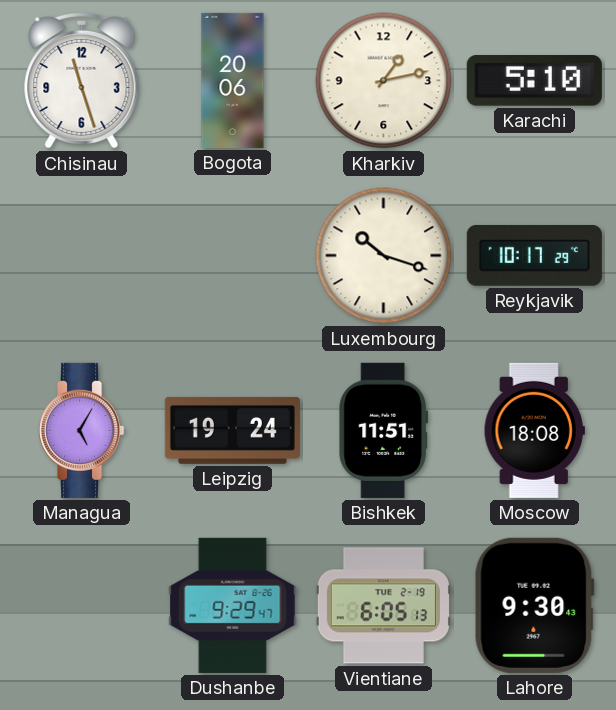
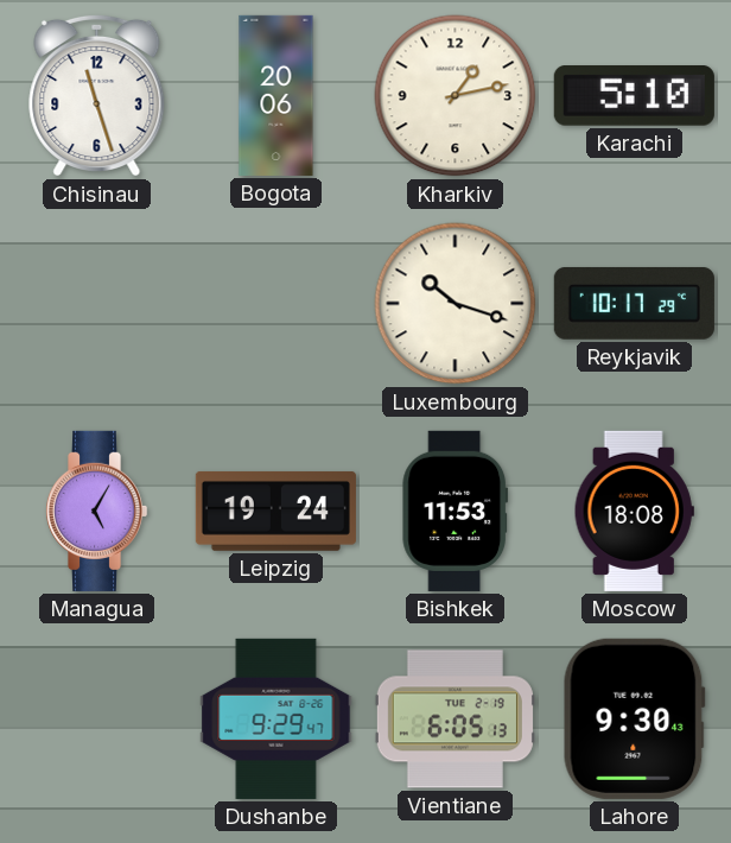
Bishkek: 11:51 -> 11:53
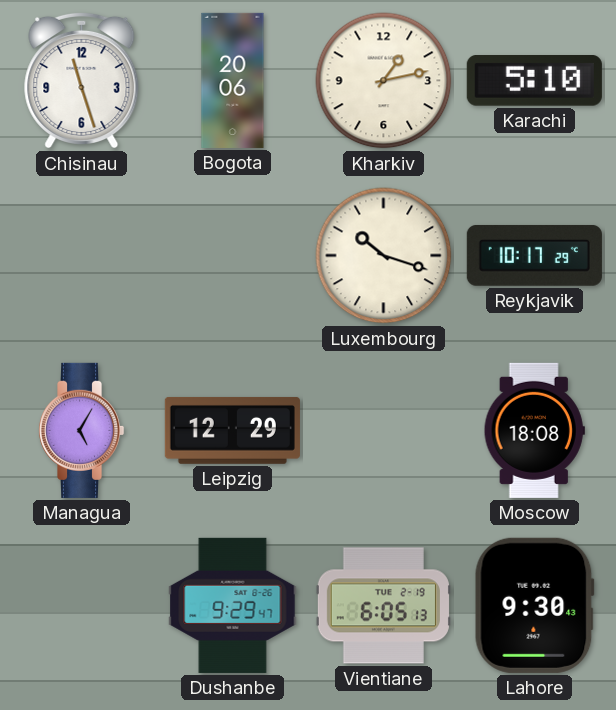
Leipzig: 19:24 -> 12:29
Bishkek: 11:53 -> none
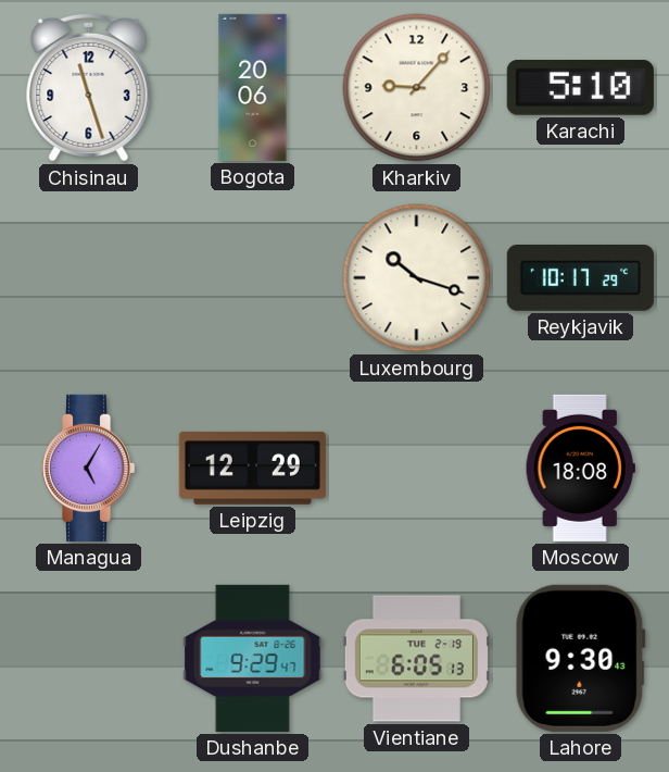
Kharkiv: 1:13 -> 9:07
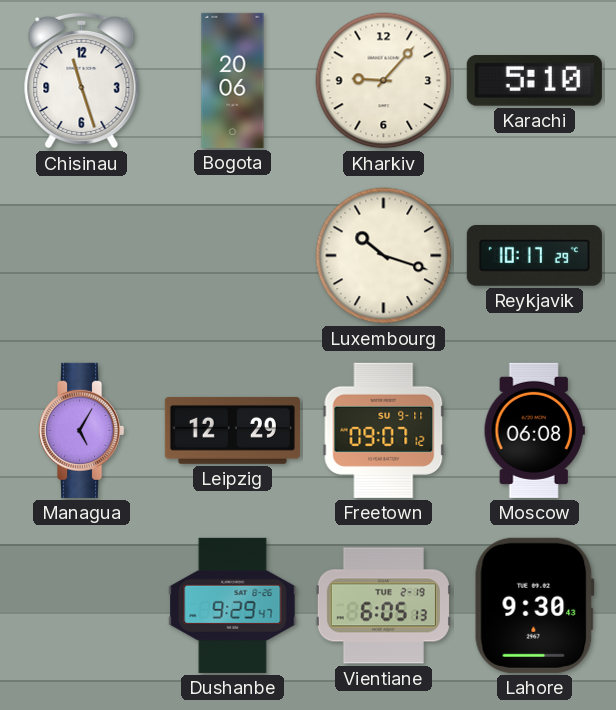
Freetown: none -> 09:07
Moscow: 18:08 -> 06:08
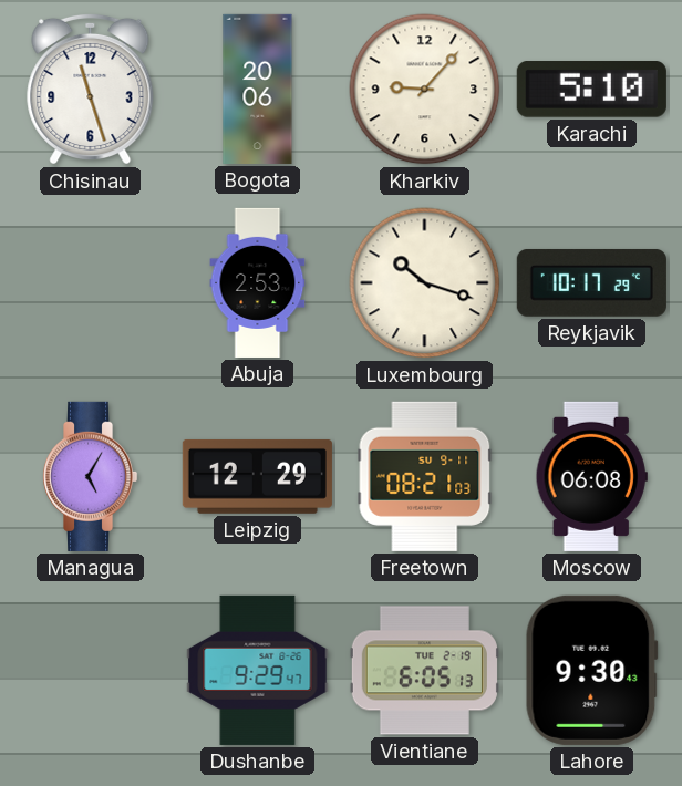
Abuja: none -> 2:53
Freetown: 09:07 -> 08:21
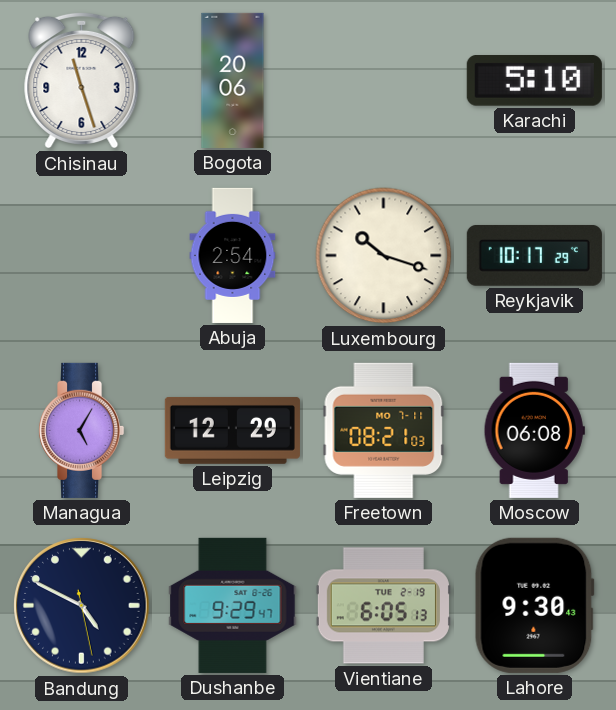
Kharkiv: 9:07 -> none
Abuja: 2:53 -> 2:54
Freetown date: SU 9-11 -> MO 7-11
Bandung: none -> 4:49
